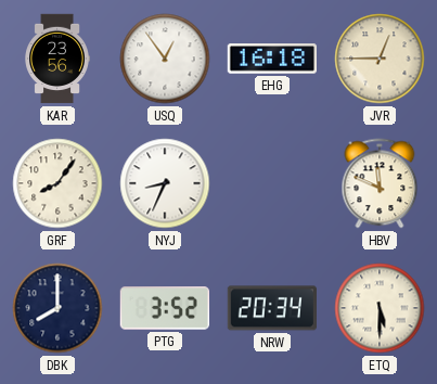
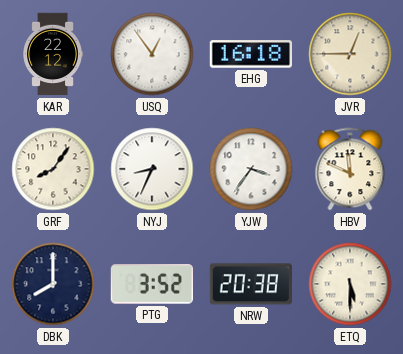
KAR: 23:56 -> 22:12
YJW: none -> 3:36
NRW: 20:34 -> 20:38
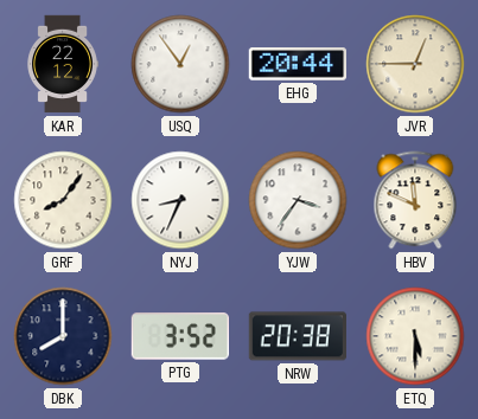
EHG: 16:18 -> 20:44
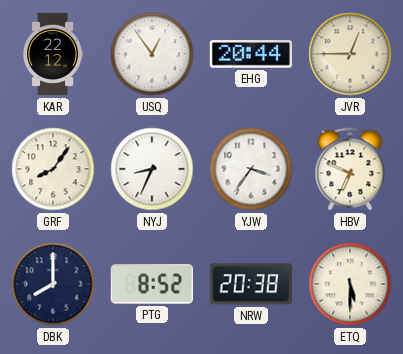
HBV: 11:49 -> 6:49
PTG: 3:52 -> 8:52
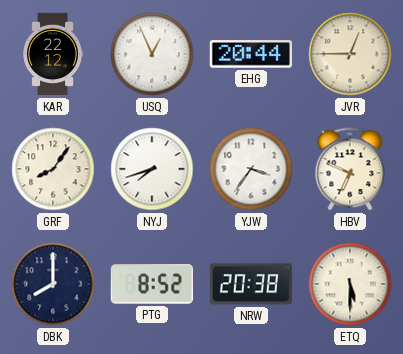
USQ: 12:54 -> 12:56
NYJ: 8:34 -> 7:42
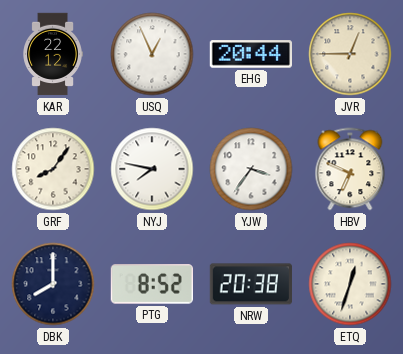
NYJ: 7:42 -> 7:47
ETQ: 5:30 -> 12:33
